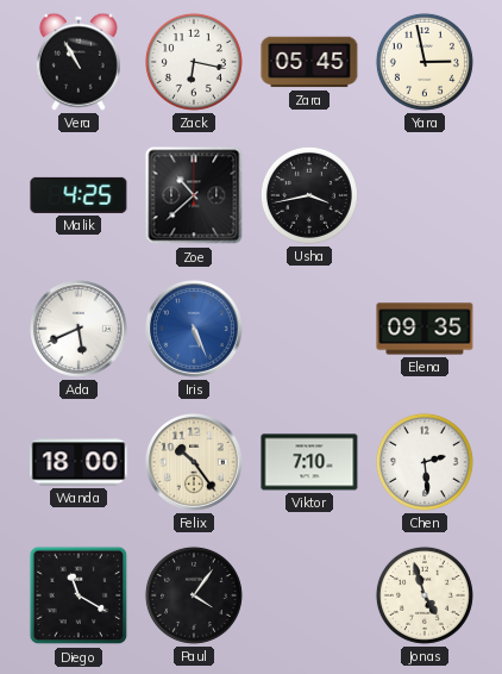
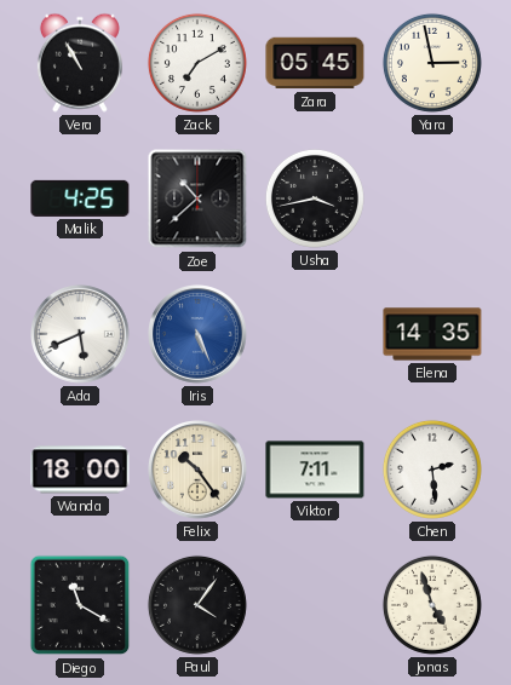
Zack: 6:17 -> 7:10
Elena: 09:35 -> 14:35
Viktor: 7:10 -> 7:11
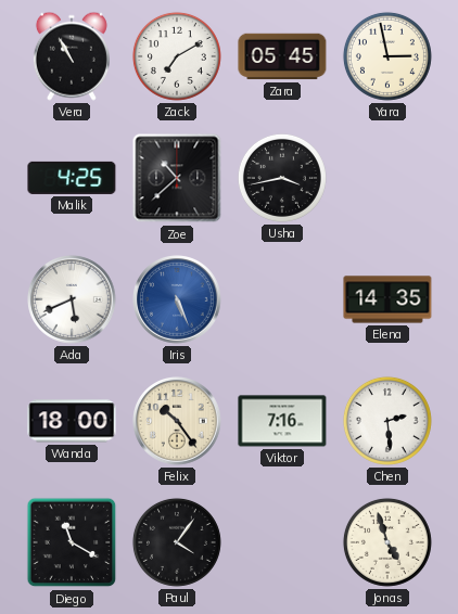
Viktor: 7:11 -> 7:16
